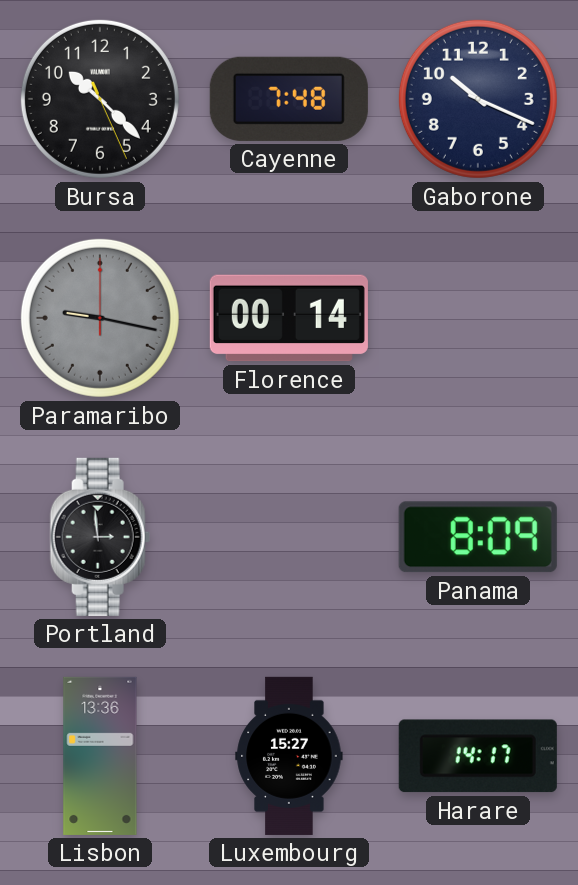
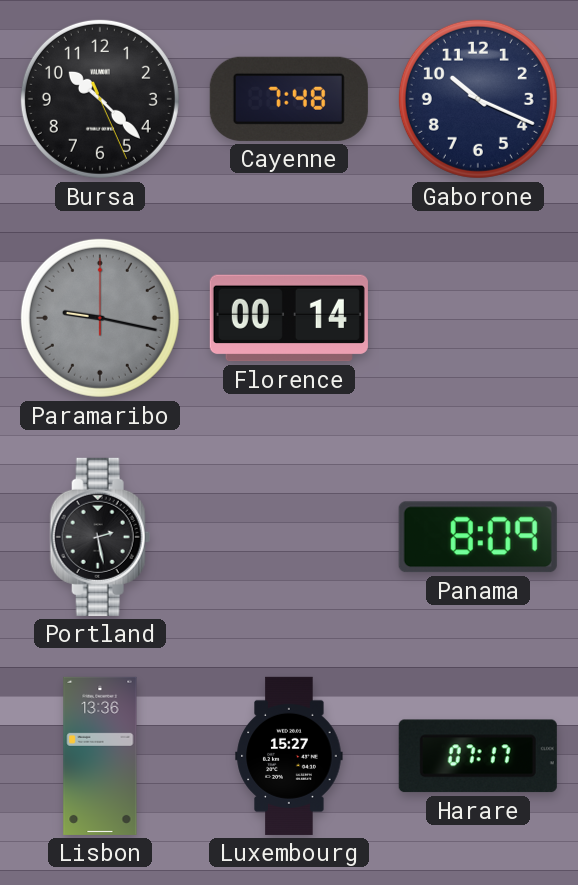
Portland: 2:59 -> 2:28
Harare: 14:17 -> 07:17
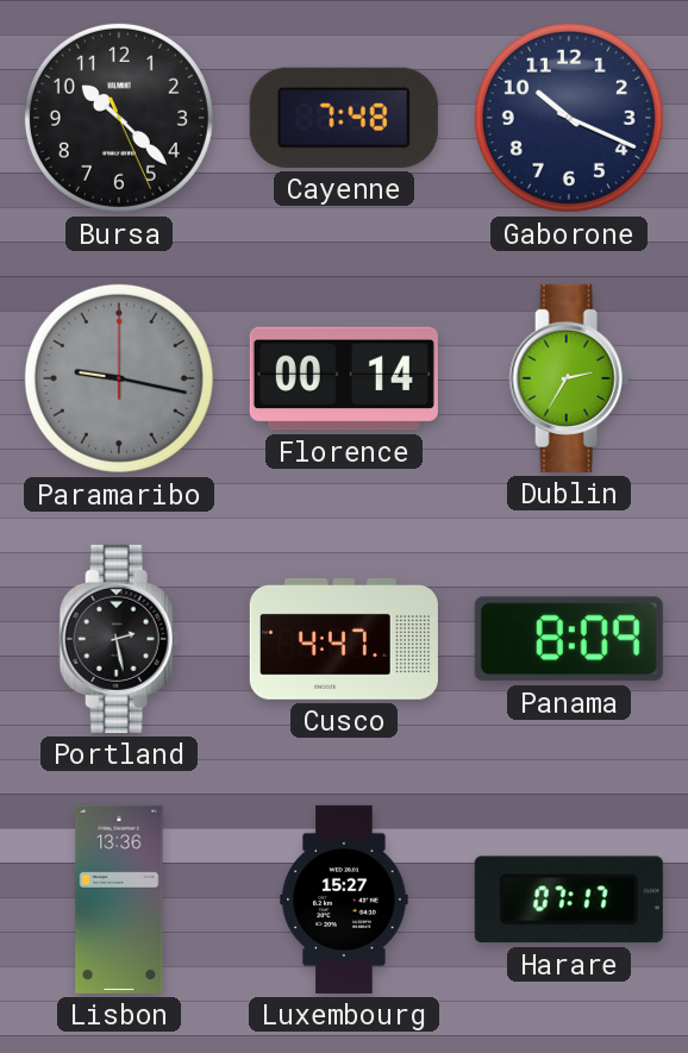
Dublin: none -> 2:35
Cusco: none -> 4:47
